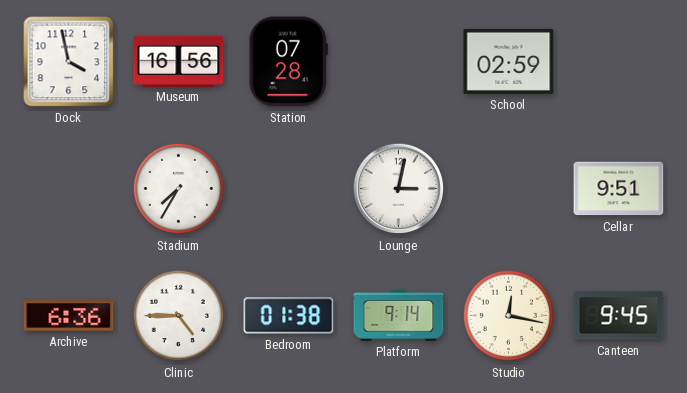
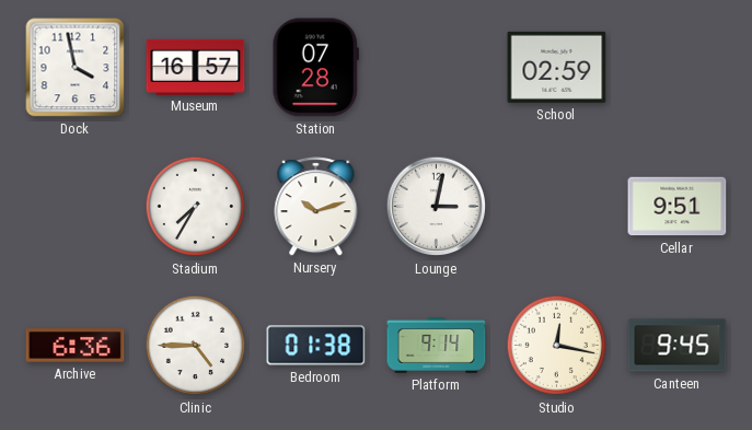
Museum: 16:56 -> 16:57
Nursery: none -> 10:12
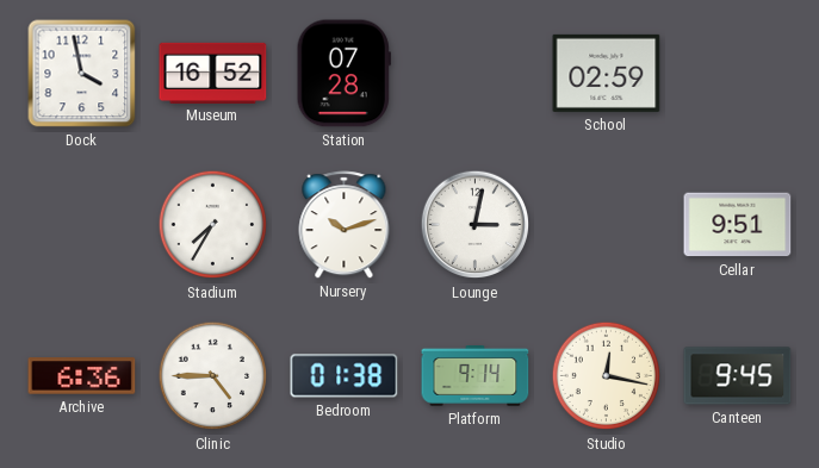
Museum: 16:57 -> 16:52
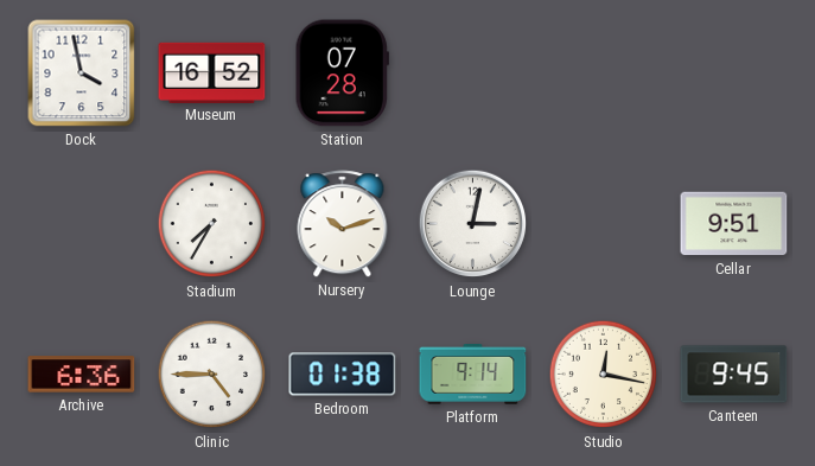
School: 02:59 -> none
